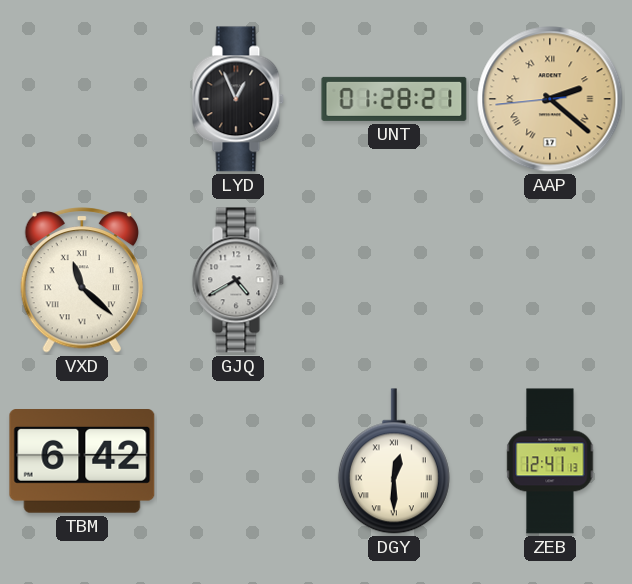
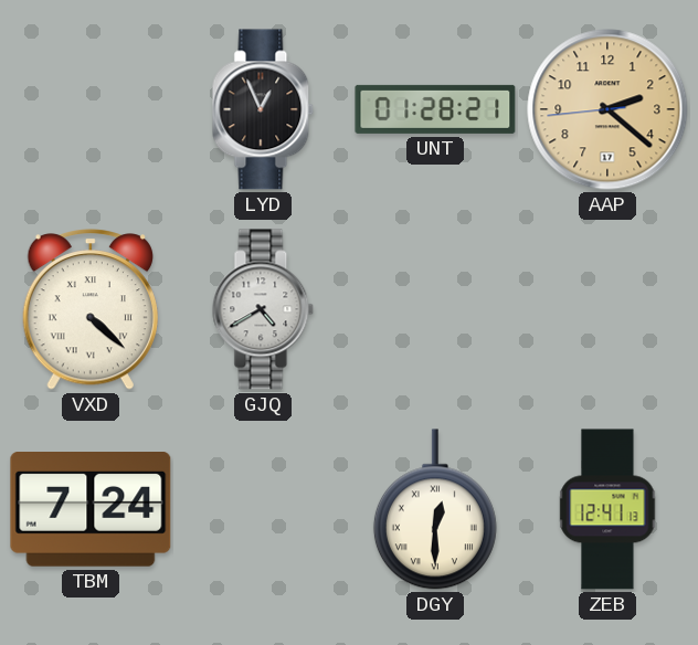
AAP numerals: Roman -> Arabic
VXD: 11:22 -> 4:22
TBM: 6:42 -> 7:24
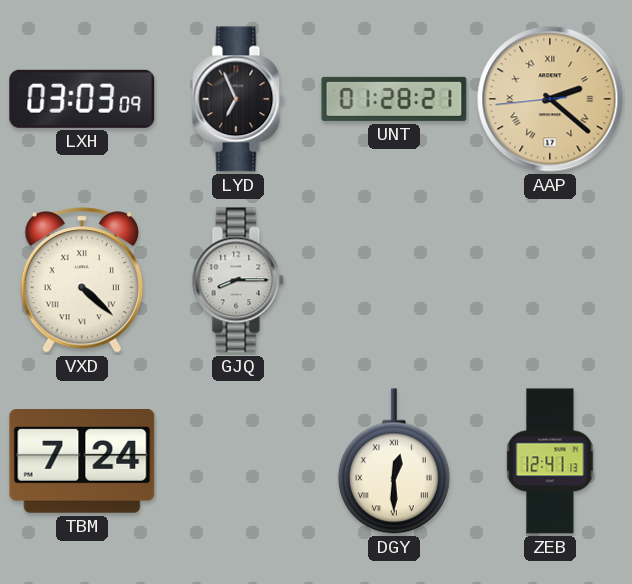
LXH: none -> 03:03
LYD: 12:56 -> 6:56
AAP numerals: Arabic -> Roman
GJQ: 4:40 -> 8:15
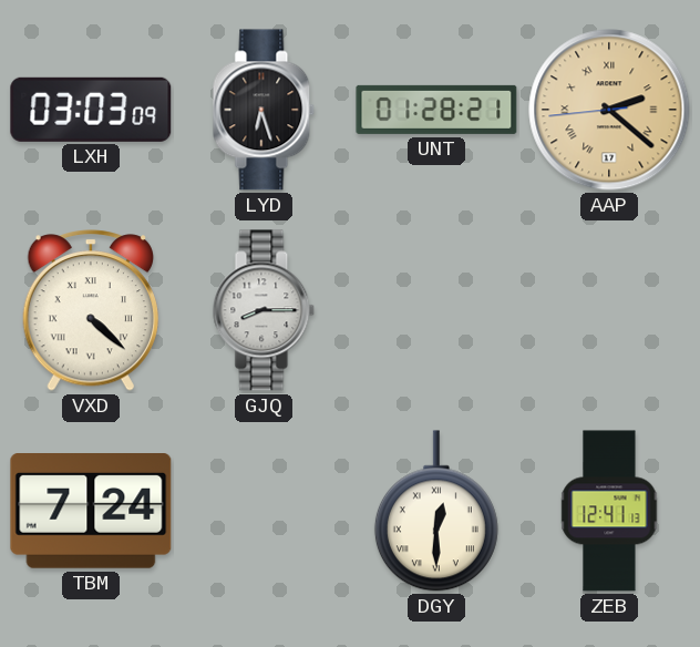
LYD: 6:56 -> 6:27
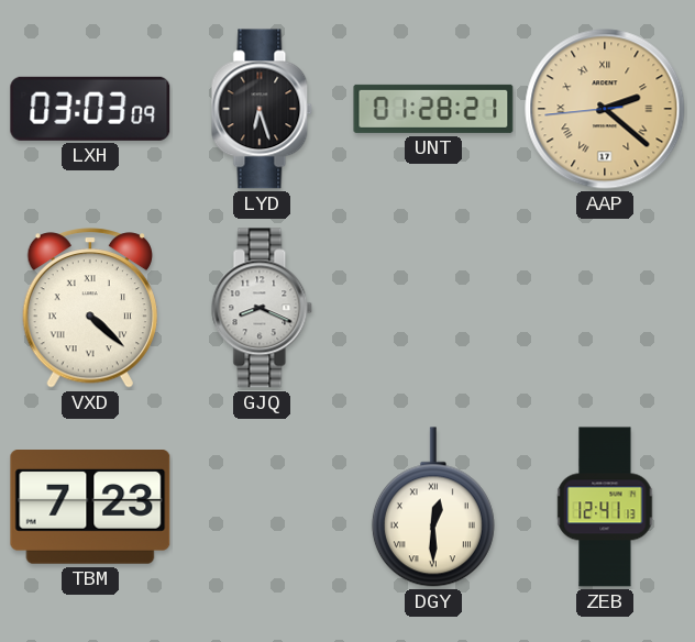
GJQ: 8:15 -> 8:19
TBM: 7:24 -> 7:23
